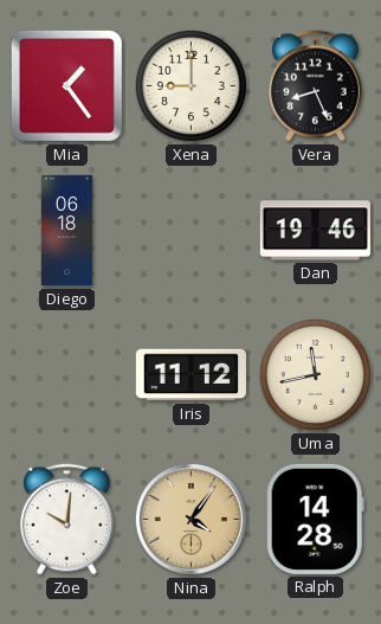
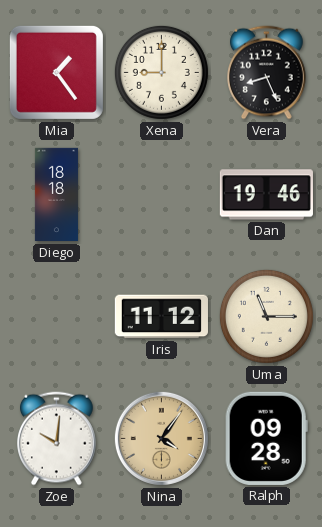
Diego: 06:18 -> 18:18
Uma: 11:43 -> 11:15
Ralph: 14:28 -> 09:28
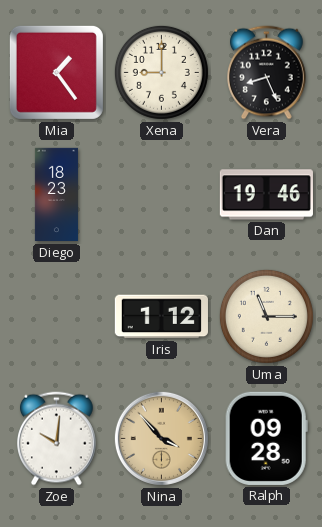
Diego: 18:18 -> 18:23
Iris: 11:12 -> 1:12
Nina: 4:06 -> 3:53
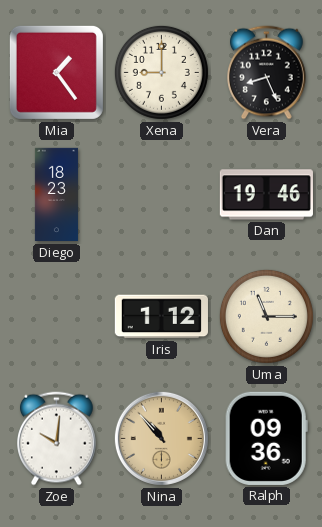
Nina: 3:53 -> 10:53
Ralph: 09:28 -> 09:36
